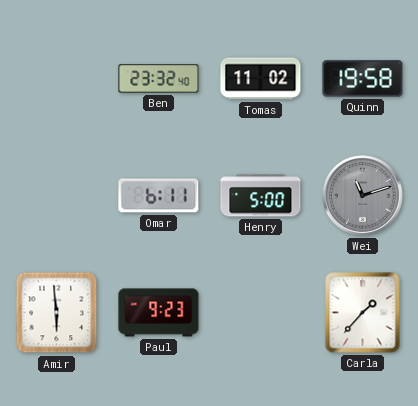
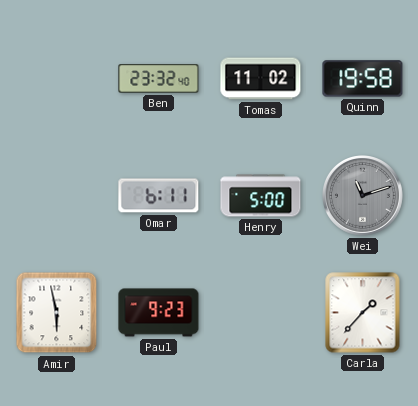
Amir: 5:59 -> 5:58
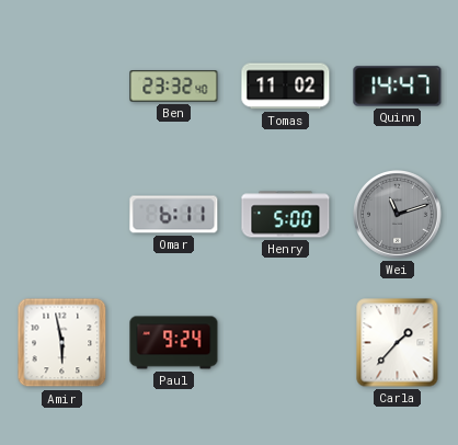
Quinn: 19:58 -> 14:47
Paul: 9:23 -> 9:24
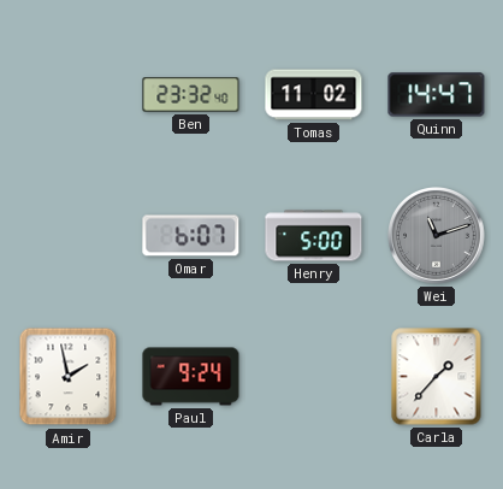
Omar: 6:11 -> 6:07
Amir: 5:58 -> 1:58
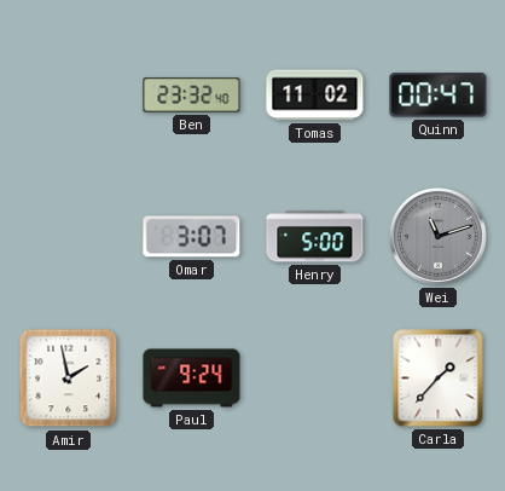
Quinn: 14:47 -> 00:47
Omar: 6:07 -> 3:07
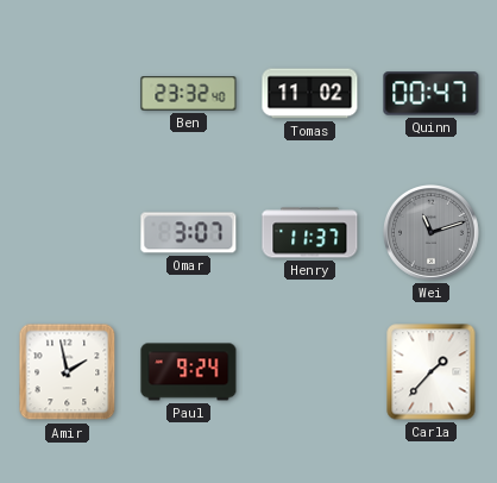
Henry: 5:00 -> 11:37
